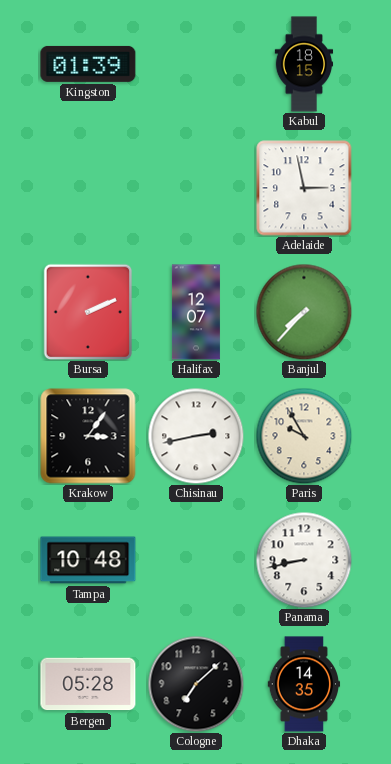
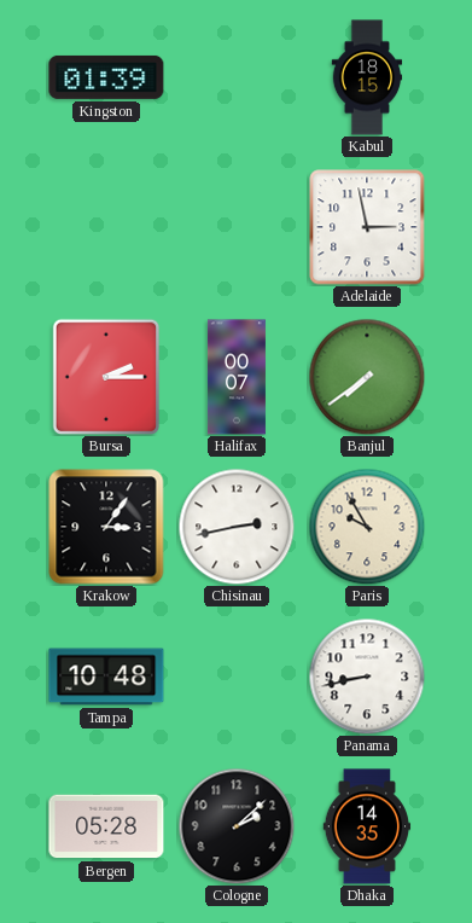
Bursa: 2:11 -> 2:15
Halifax: 12:07 -> 00:07
Banjul: 7:37 -> 7:39
Cologne: 7:08 -> 2:08
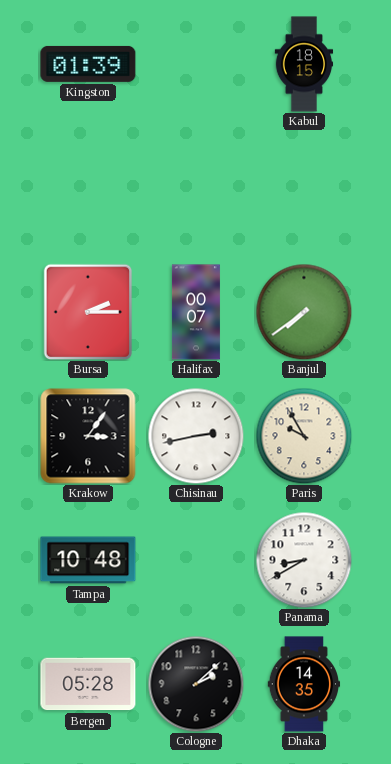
Adelaide: 2:58 -> none
Panama: 8:43 -> 8:40
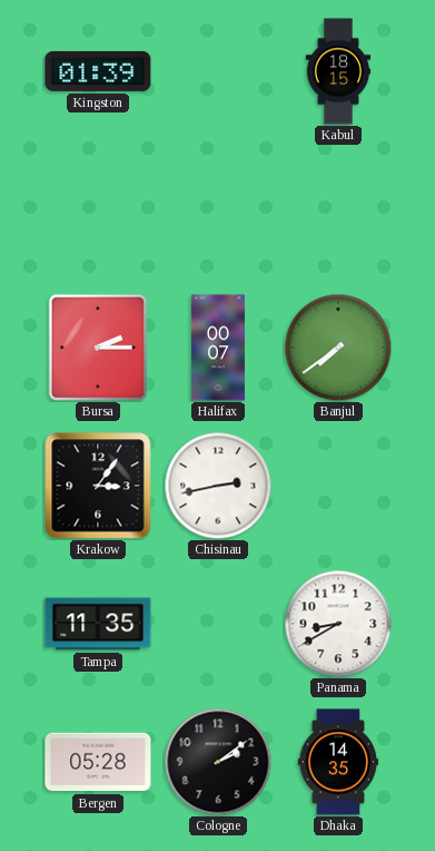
Paris: 9:55 -> none
Tampa: 10:48 -> 11:35
Cologne: 2:08 -> 2:09
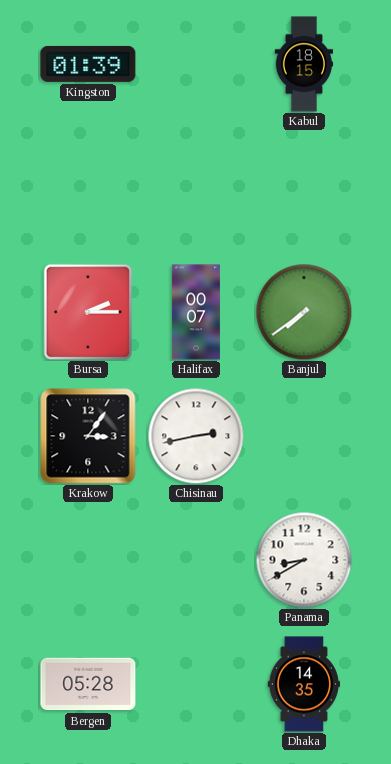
Tampa: 11:35 -> none
Cologne: 2:09 -> none
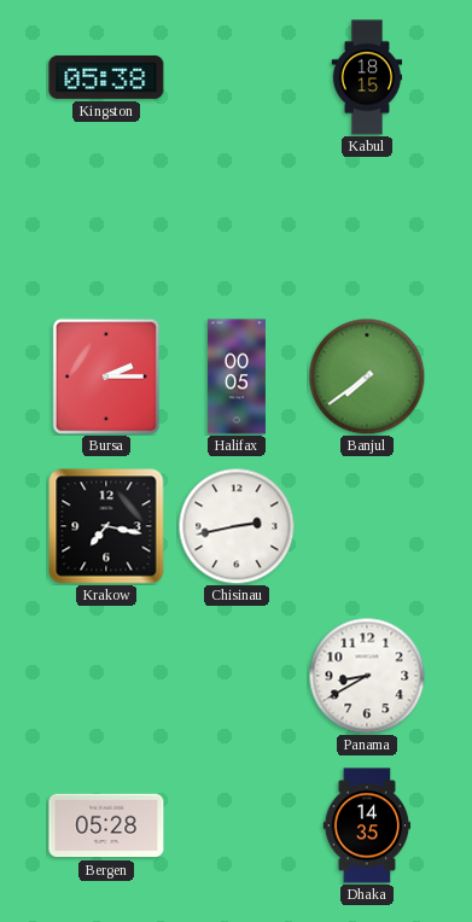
Kingston: 01:39 -> 05:38
Halifax: 00:07 -> 00:05
Krakow: 3:06 -> 7:17
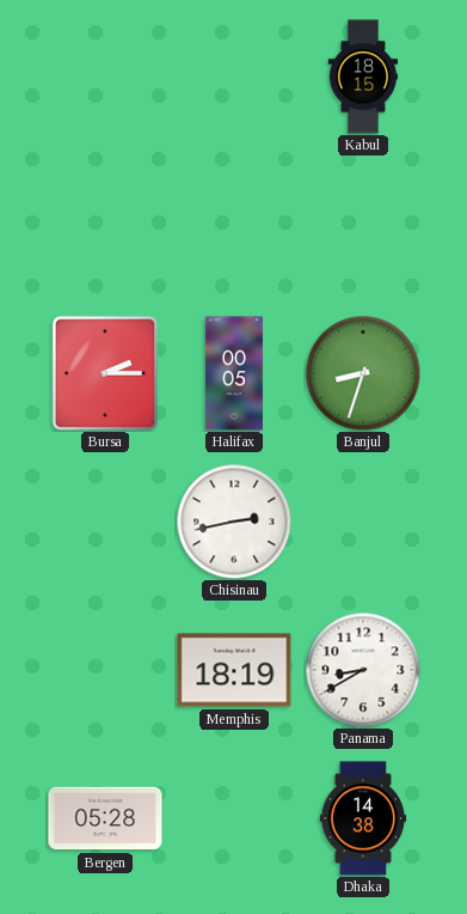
Kingston: 05:38 -> none
Banjul: 7:39 -> 8:33
Krakow: 7:17 -> none
Memphis: none -> 18:19
Dhaka: 14:35 -> 14:38
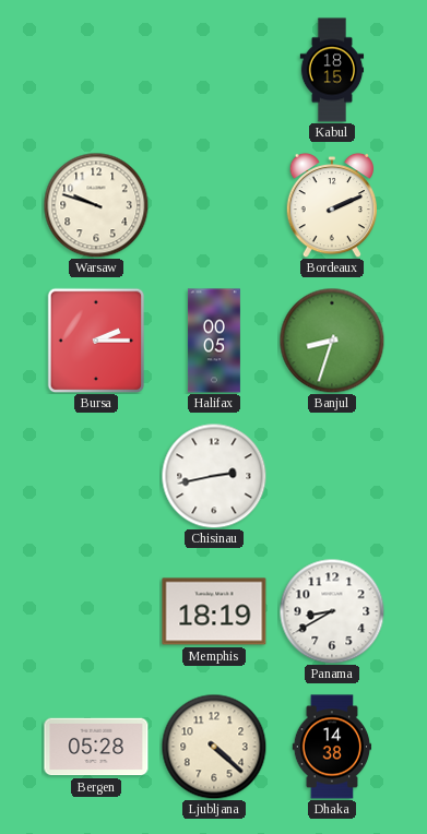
Warsaw: none -> 9:48
Bordeaux: none -> 2:11
Ljubljana: none -> 4:22
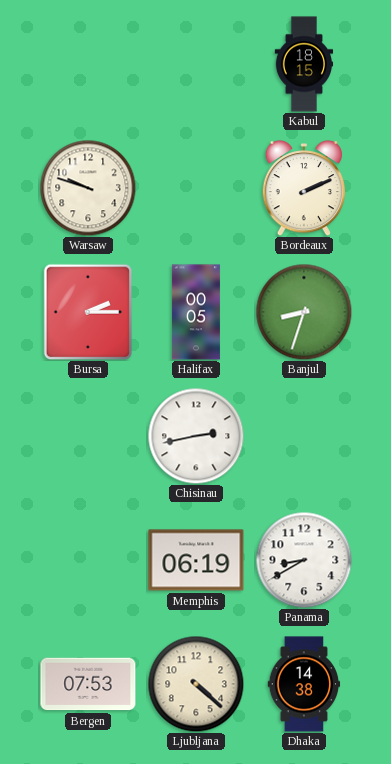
Memphis: 18:19 -> 06:19
Bergen: 05:28 -> 07:53
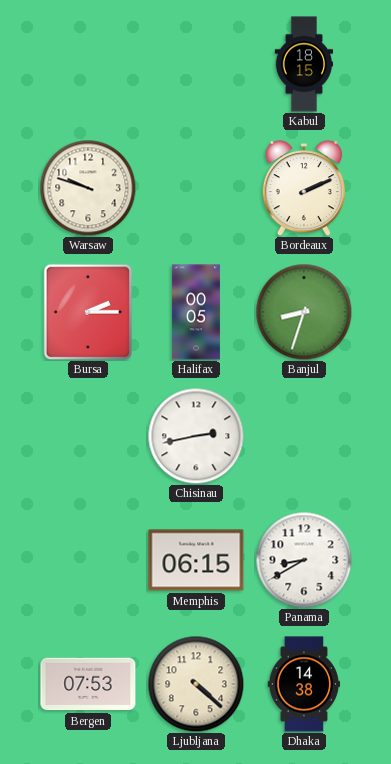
Memphis: 06:19 -> 06:15
